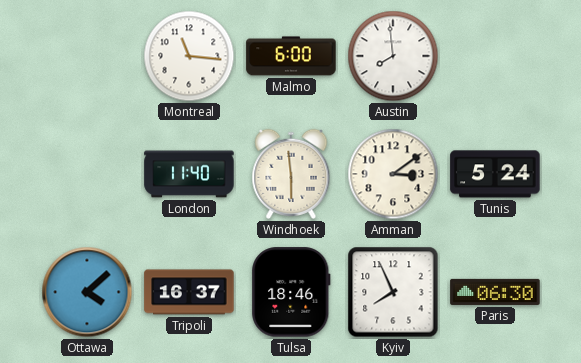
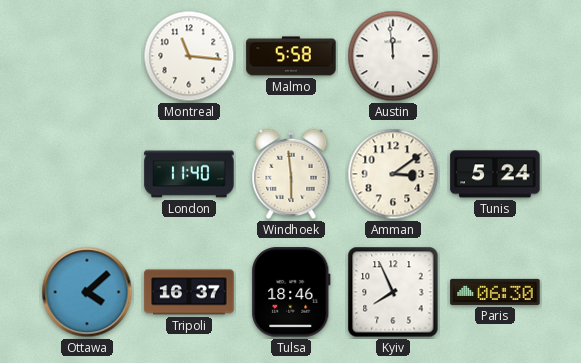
Malmo: 6:00 -> 5:58
Austin: 7:59 -> 11:59
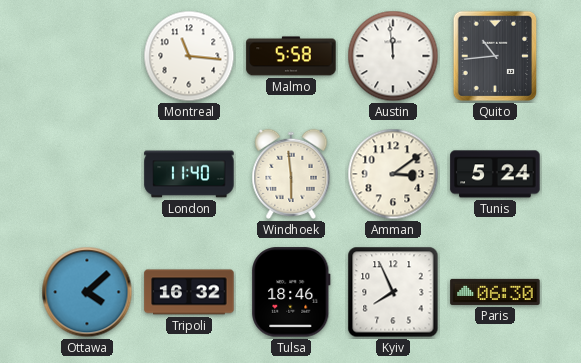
Quito: none -> 10:44
Tripoli: 16:37 -> 16:32
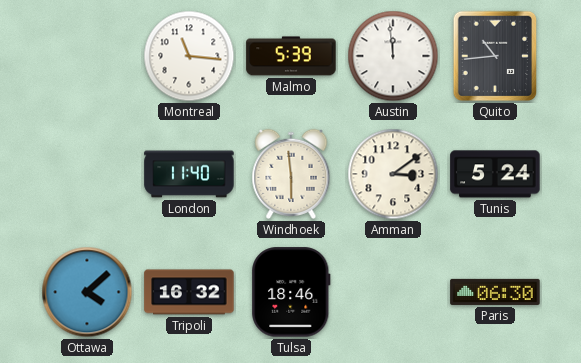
Malmo: 5:58 -> 5:39
Kyiv: 7:56 -> none
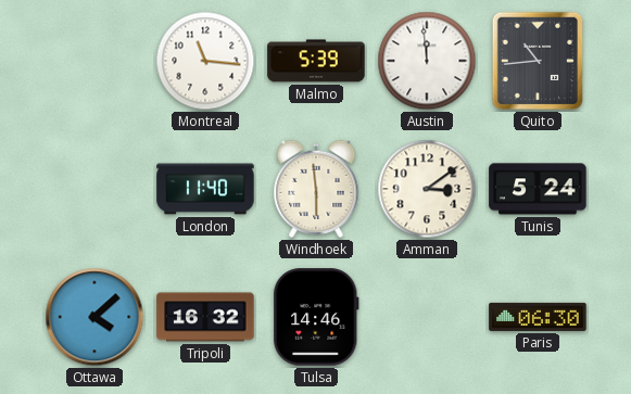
Tulsa: 18:46 -> 14:46
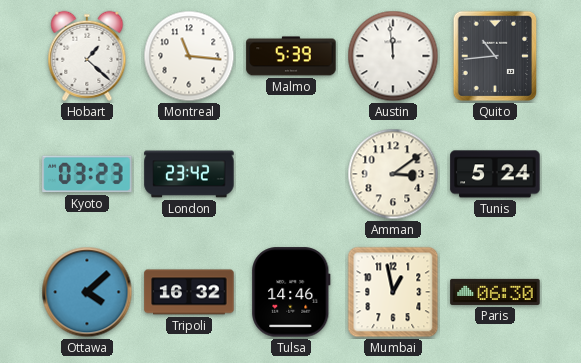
Hobart: none -> 1:22
Kyoto: none -> 03:23
London: 11:40 -> 23:42
Windhoek: 5:59 -> none
Mumbai: none -> 12:58
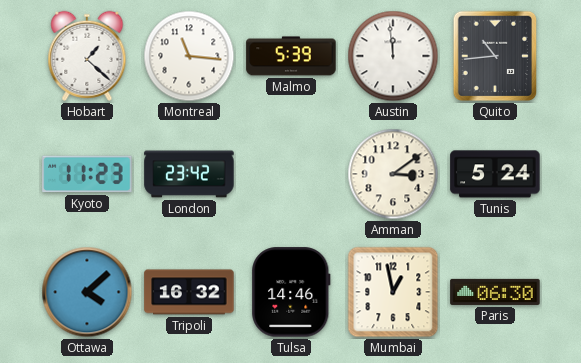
Kyoto: 03:23 -> 11:23
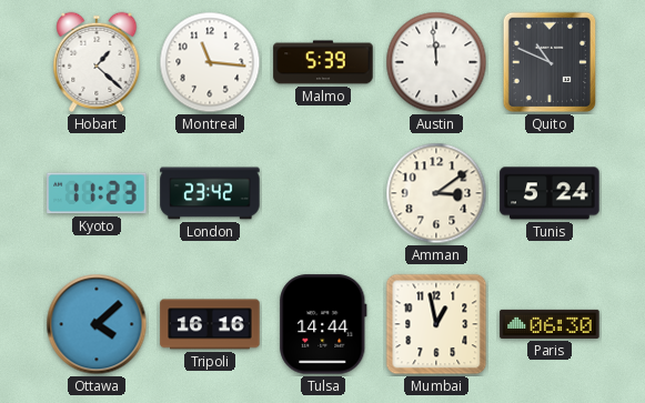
Quito: 10:44 -> 10:49
Tripoli: 16:32 -> 16:16
Tulsa: 14:46 -> 14:44
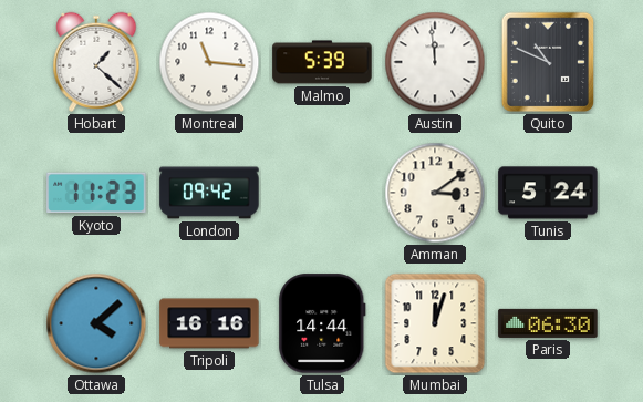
London: 23:42 -> 09:42
Mumbai: 12:58 -> 12:03
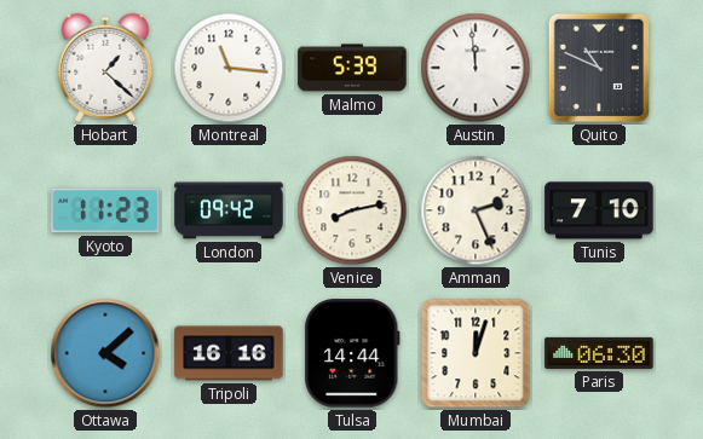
Venice: none -> 8:13
Amman: 3:09 -> 2:26
Tunis: 5:24 -> 7:10
